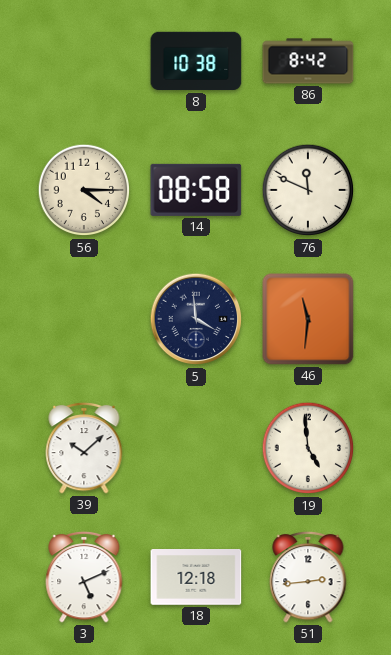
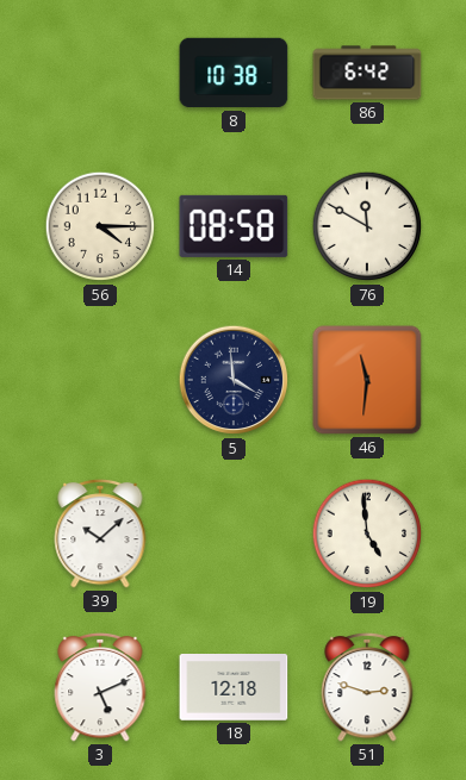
86: 8:42 -> 6:42
76: 11:49 -> 11:50
51: 2:44 -> 2:48
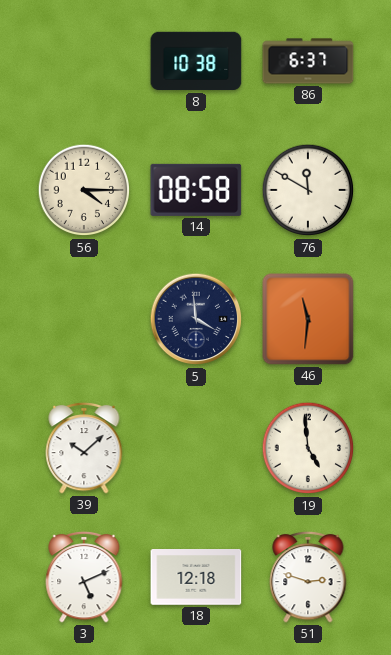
86: 6:42 -> 6:37
